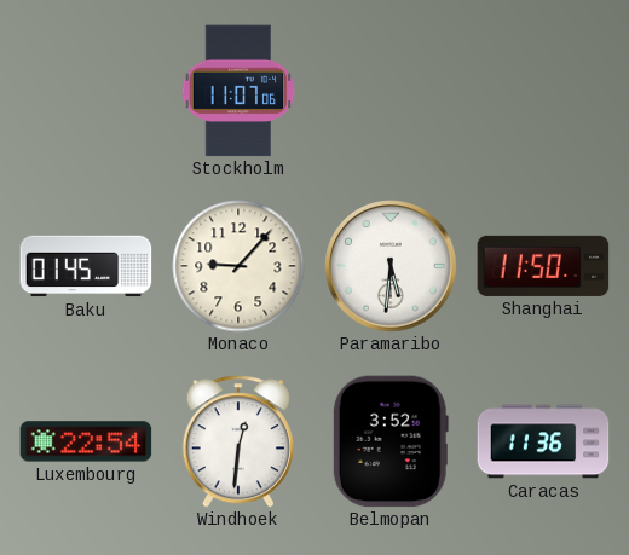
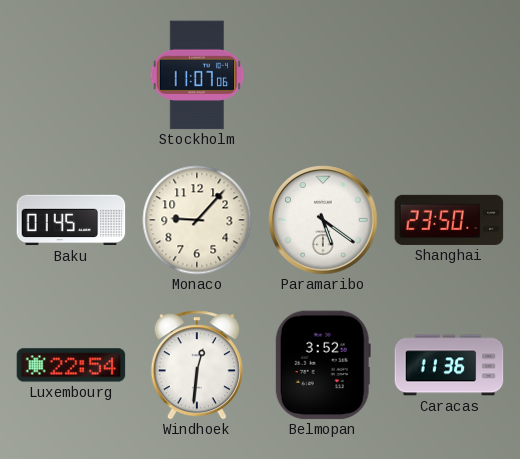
Paramaribo: 5:31 -> 5:21
Shanghai: 11:50 -> 23:50
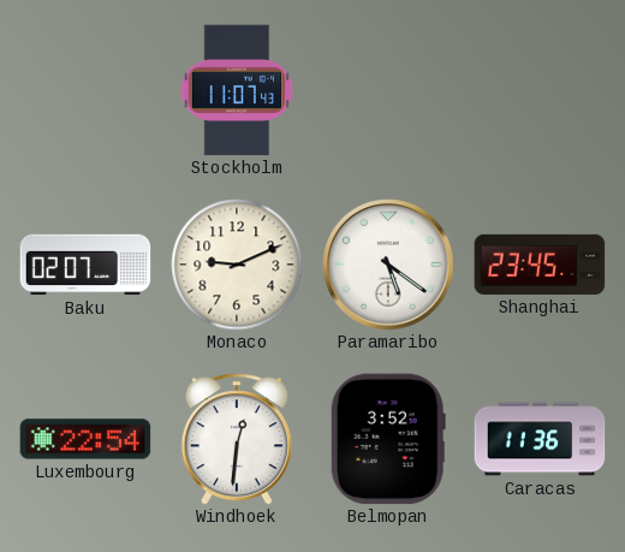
Stockholm: 11:07:06 -> 11:07:43
Baku: 01:45 -> 02:07
Monaco: 9:07 -> 9:11
Shanghai: 23:50 -> 23:45
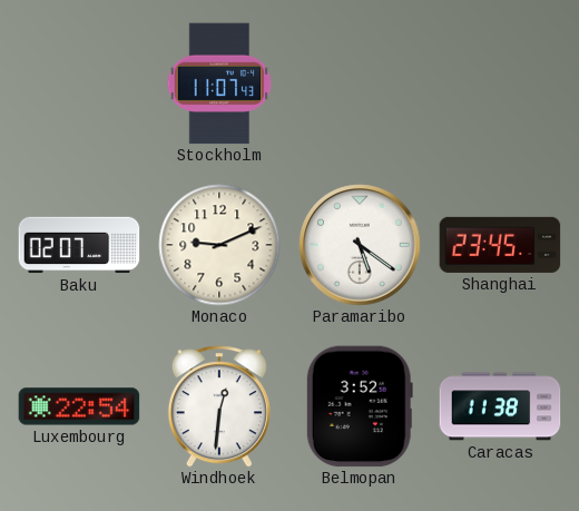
Caracas: 11:36 -> 11:38
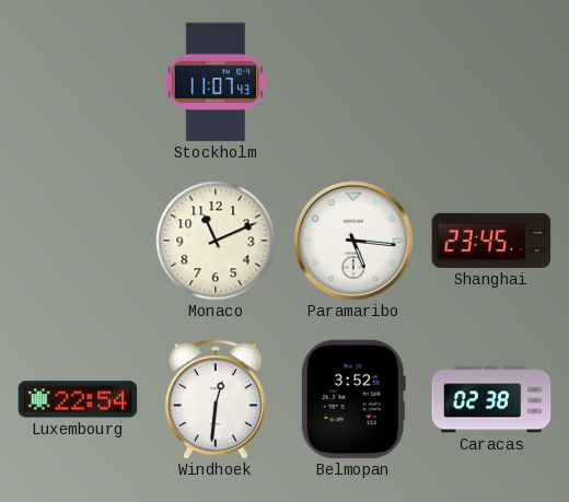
Baku: 02:07 -> none
Monaco: 9:11 -> 11:11
Paramaribo: 5:21 -> 5:16
Caracas: 11:38 -> 02:38
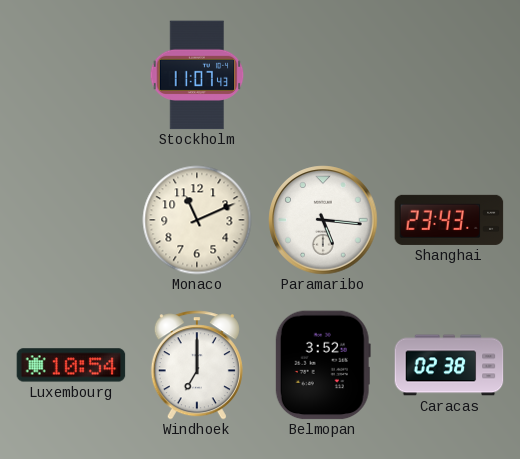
Shanghai: 23:45 -> 23:43
Luxembourg: 22:54 -> 10:54
Windhoek: 12:31 -> 7:00
